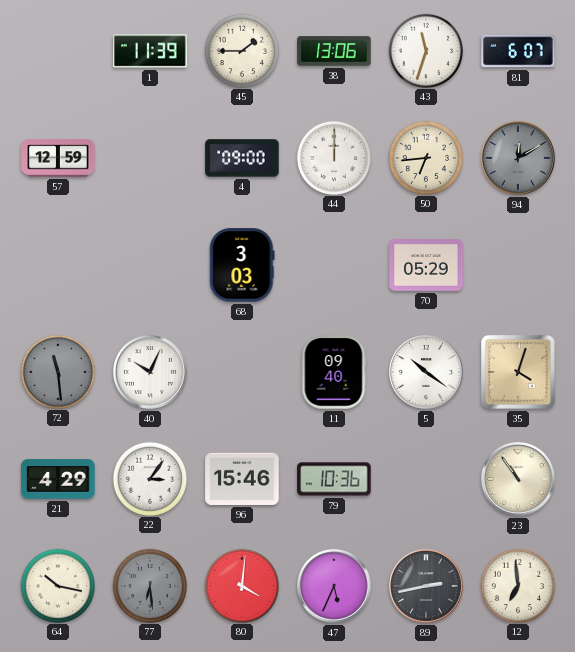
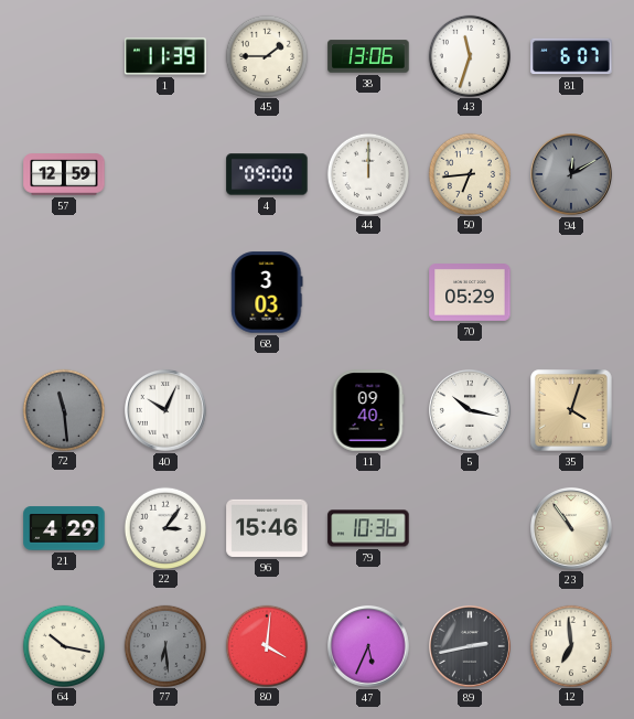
5: 10:21 -> 10:17
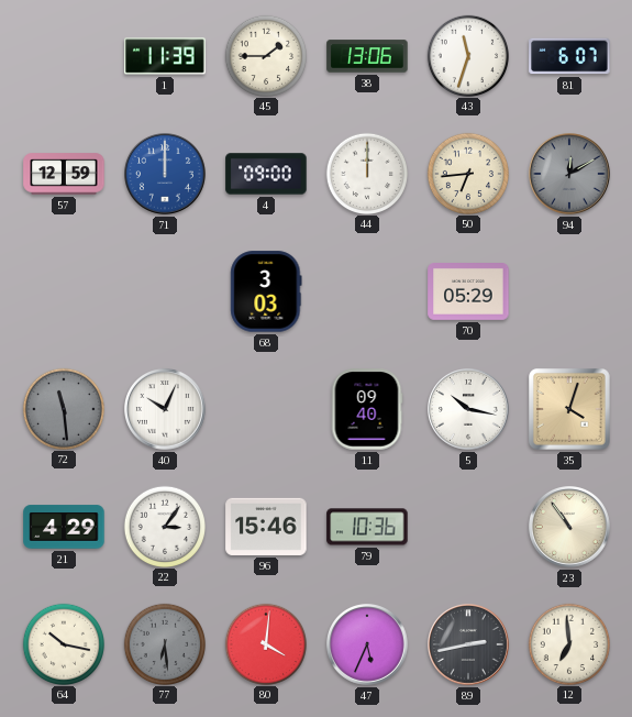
71: none -> 12:00
